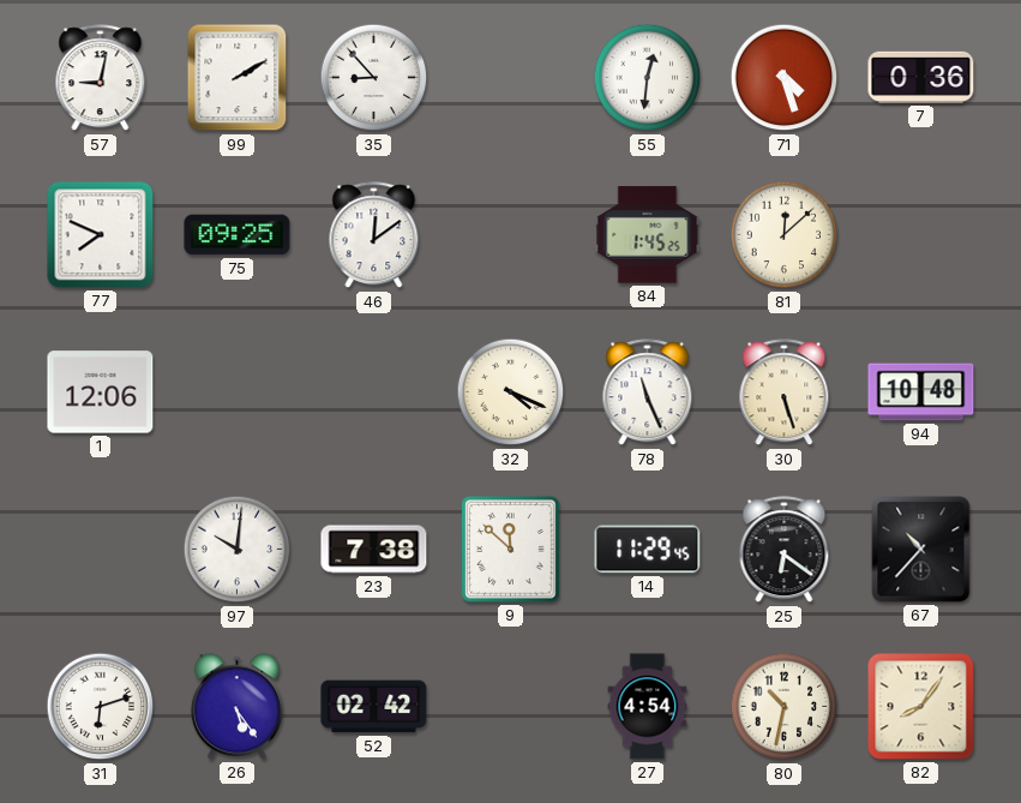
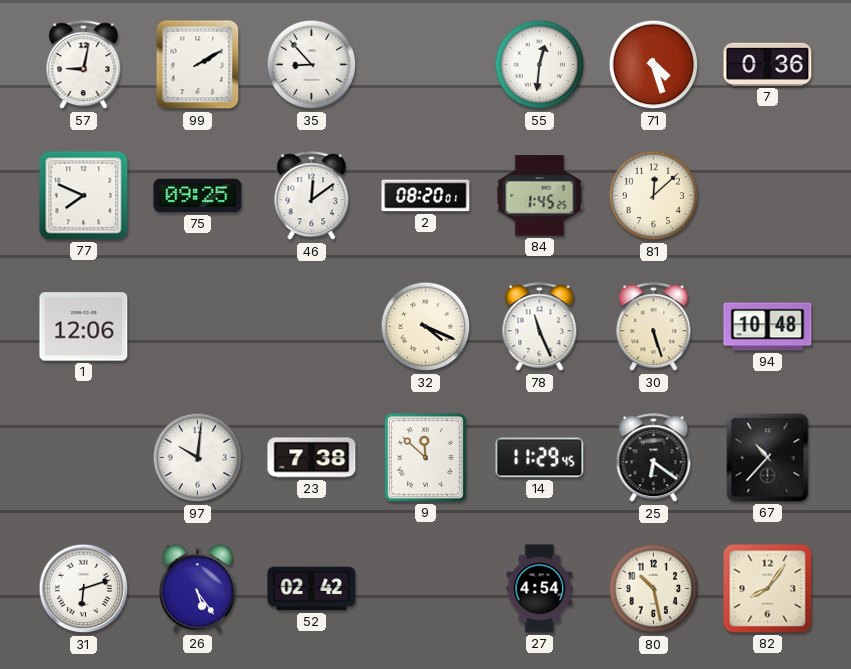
2: none -> 08:20
80: 10:32 -> 10:28
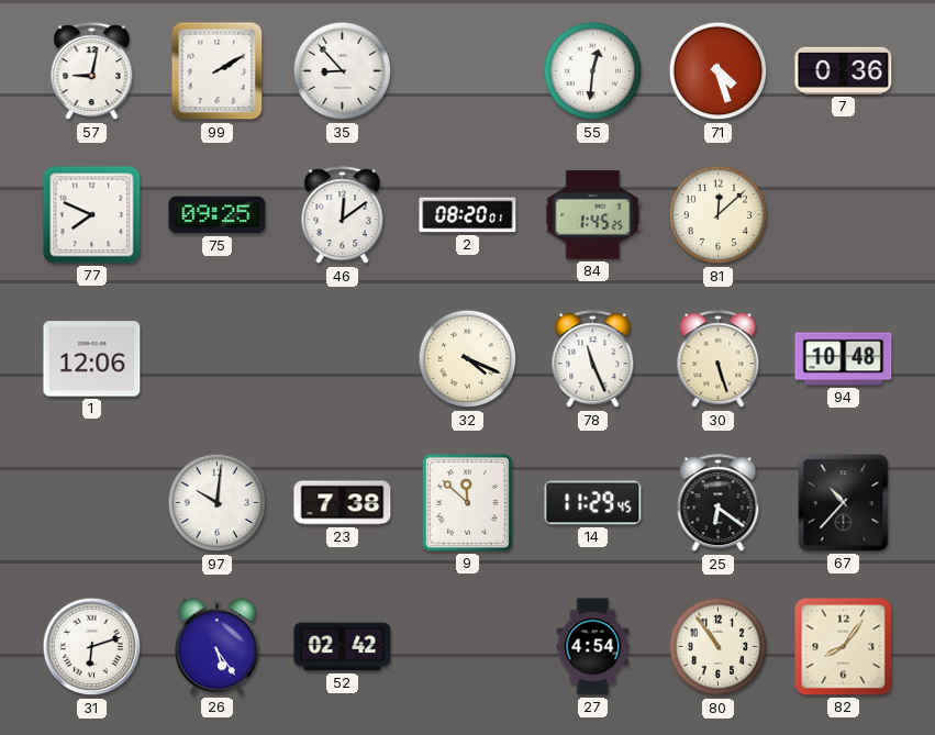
80: 10:28 -> 10:54
